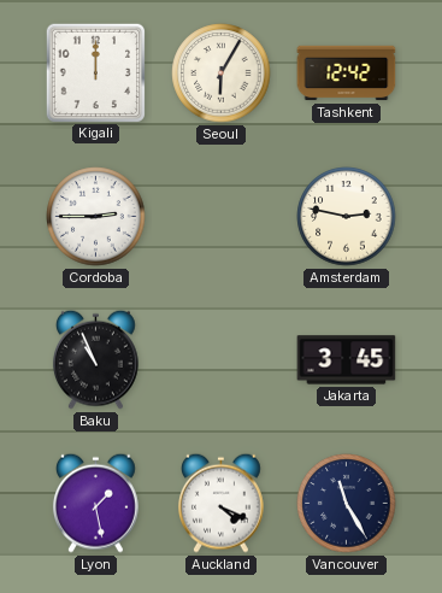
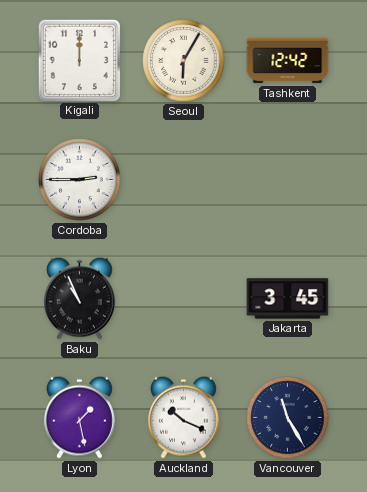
Amsterdam: 2:47 -> none
Auckland: 4:19 -> 10:19
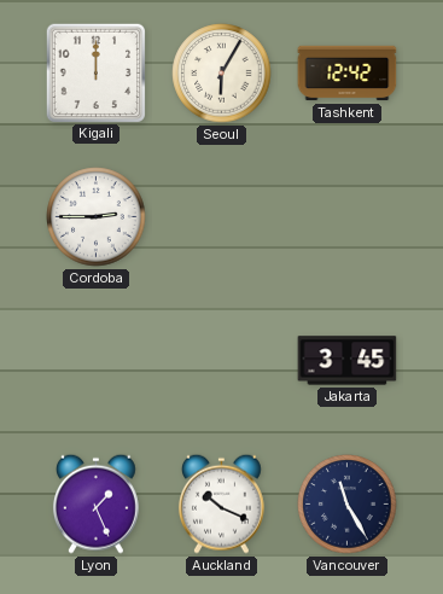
Baku: 10:56 -> none
Lyon: 1:28 -> 1:26
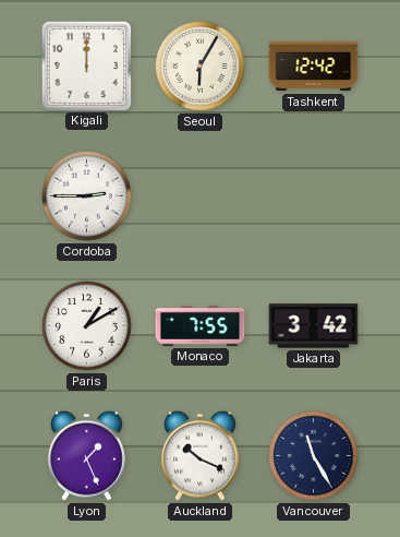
Paris: none -> 1:10
Monaco: none -> 7:55
Jakarta: 3:45 -> 3:42
